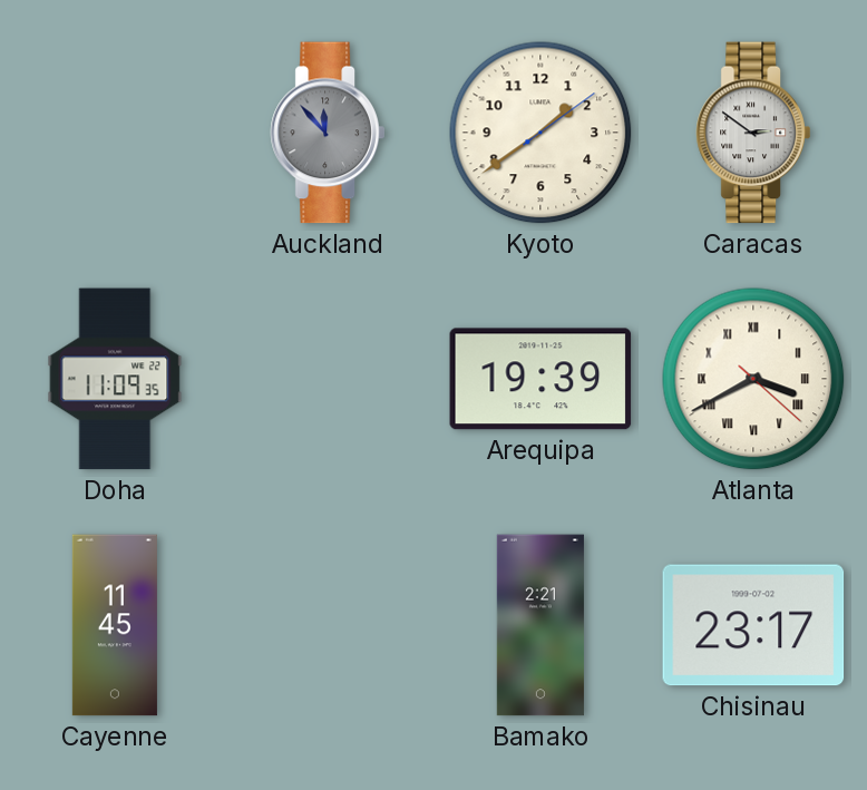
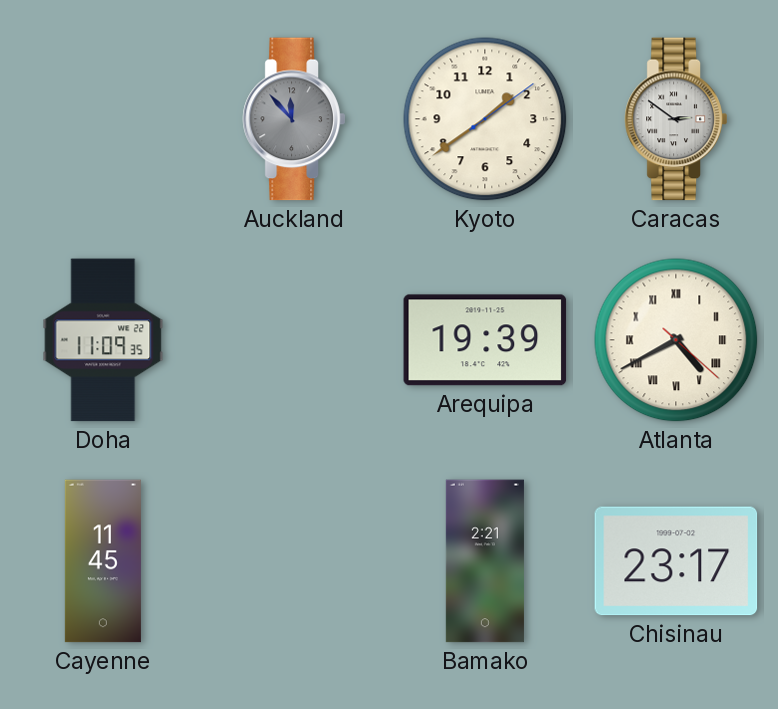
Atlanta: 3:40 -> 4:40
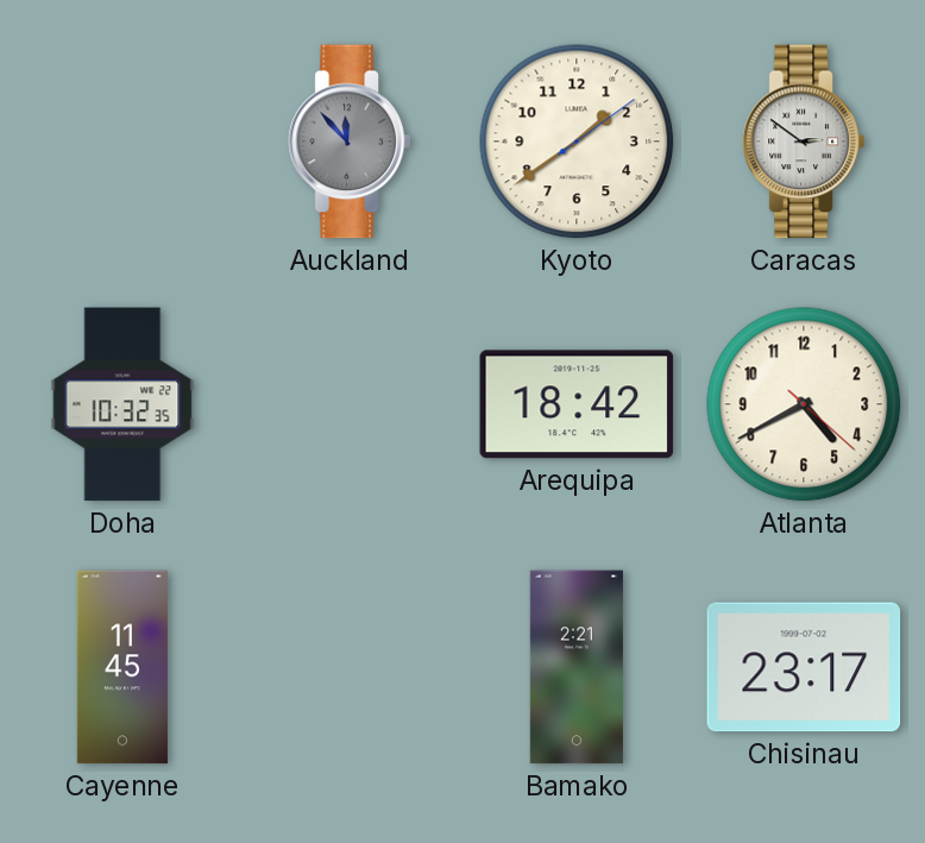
Doha: 11:09 -> 10:32
Arequipa: 19:39 -> 18:42
Atlanta numerals: Roman -> Arabic
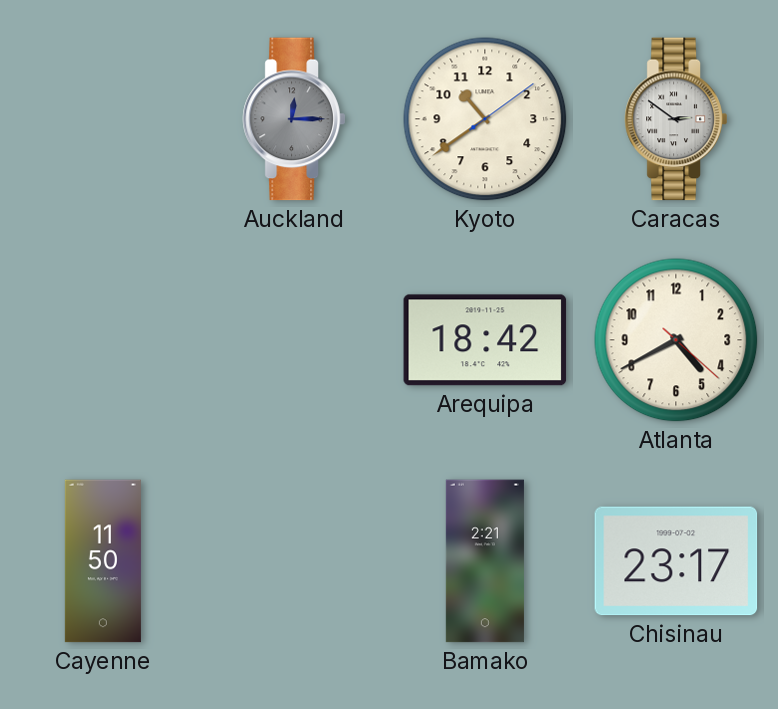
Auckland: 11:53 -> 12:15
Kyoto: 1:39 -> 10:39
Doha: 10:32 -> none
Cayenne: 11:45 -> 11:50
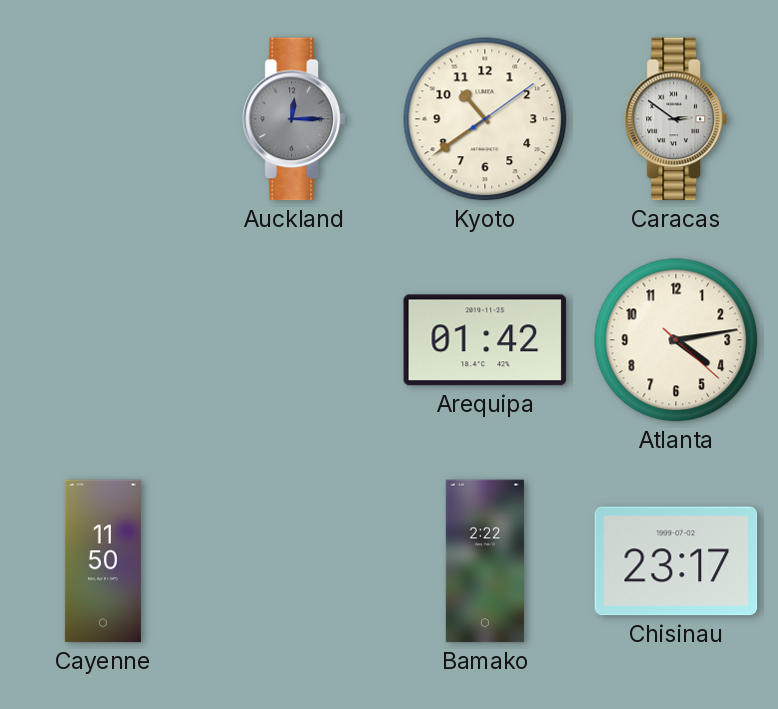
Arequipa: 18:42 -> 01:42
Atlanta: 4:40 -> 4:13
Bamako: 2:21 -> 2:22
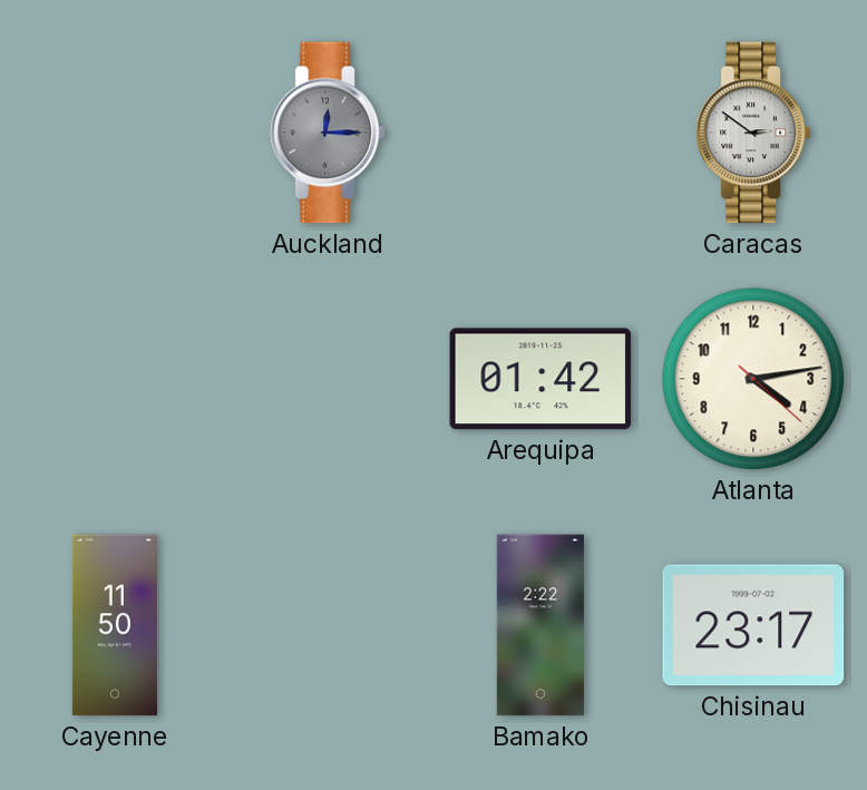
Kyoto: 10:39 -> none
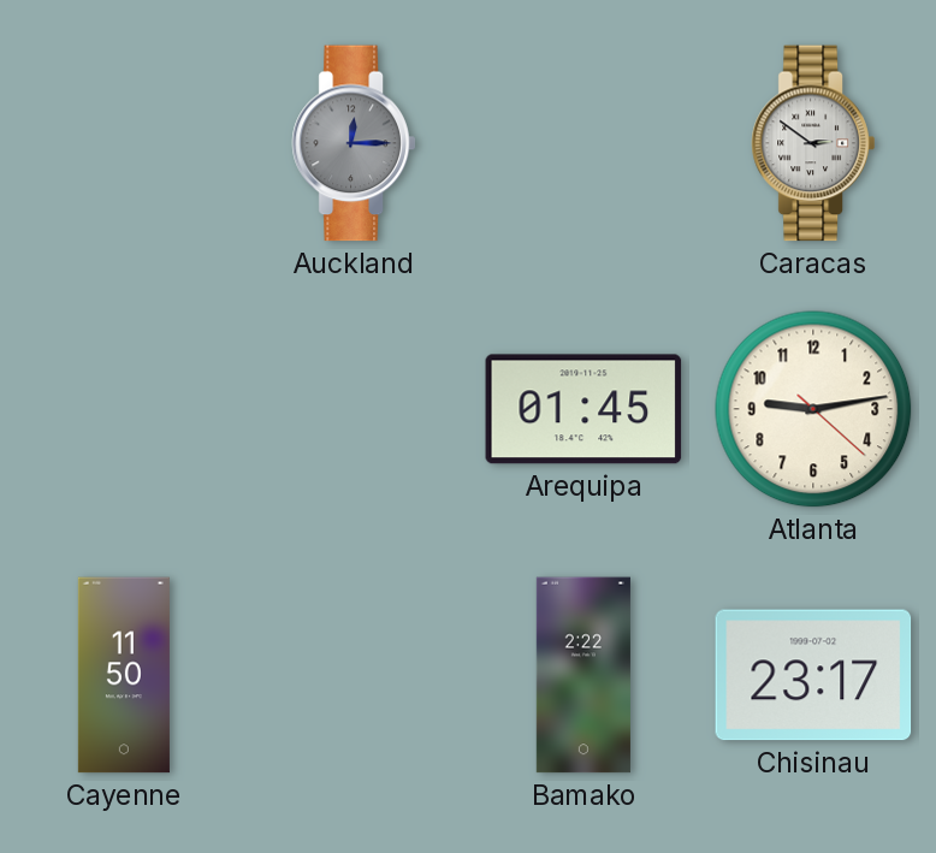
Arequipa: 01:42 -> 01:45
Atlanta: 4:13 -> 9:13
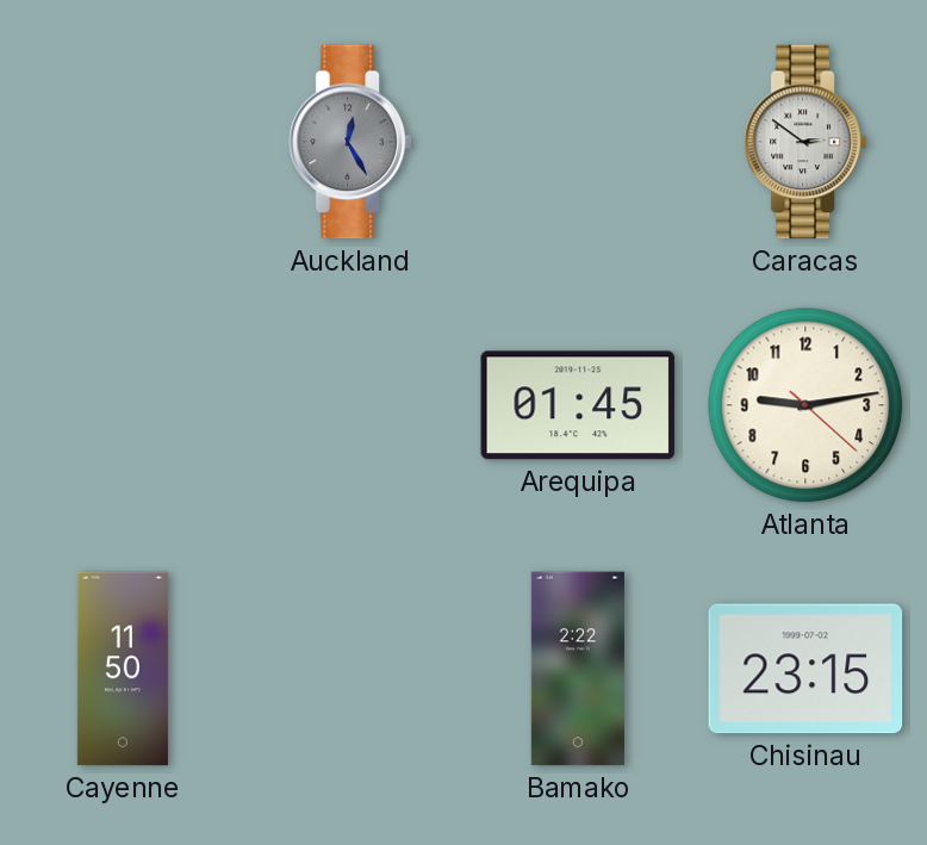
Auckland: 12:15 -> 12:25
Chisinau: 23:17 -> 23:15
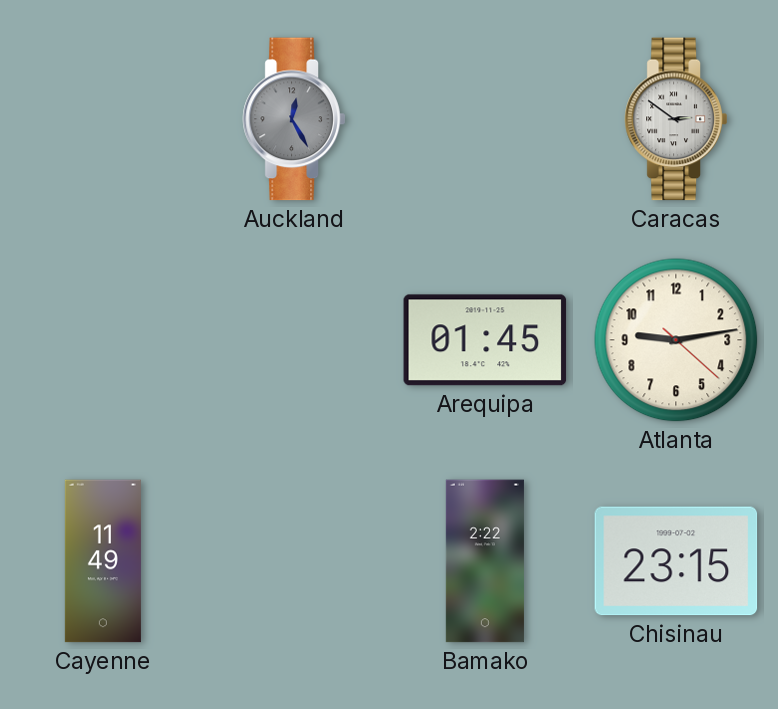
Cayenne: 11:50 -> 11:49
